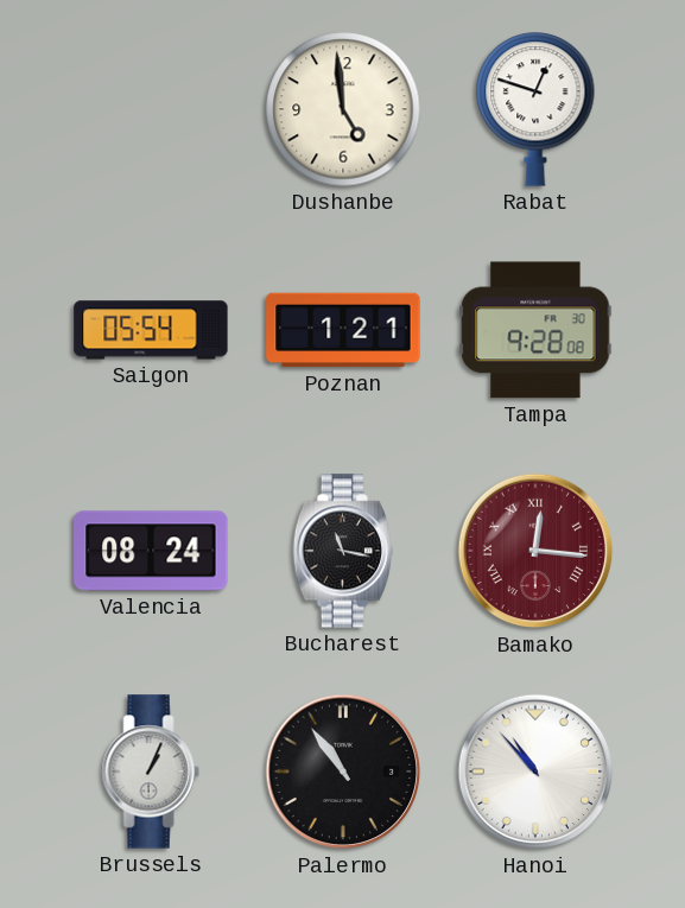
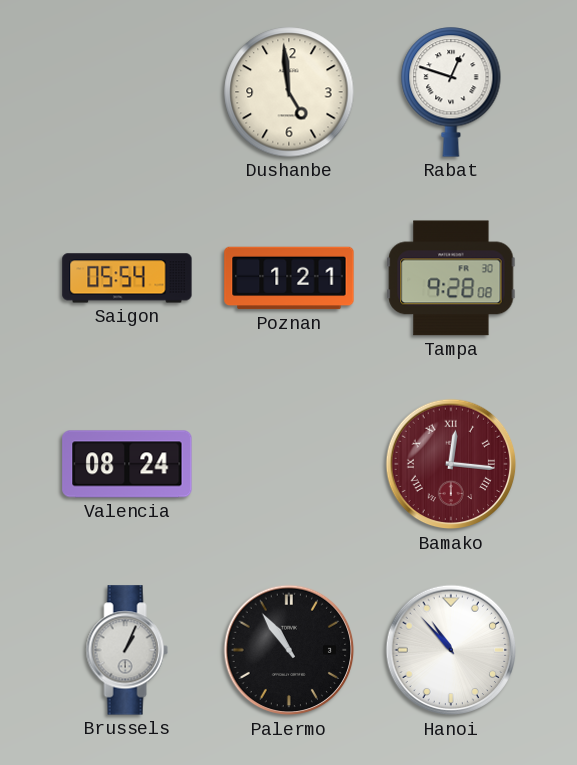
Bucharest: 11:17 -> none
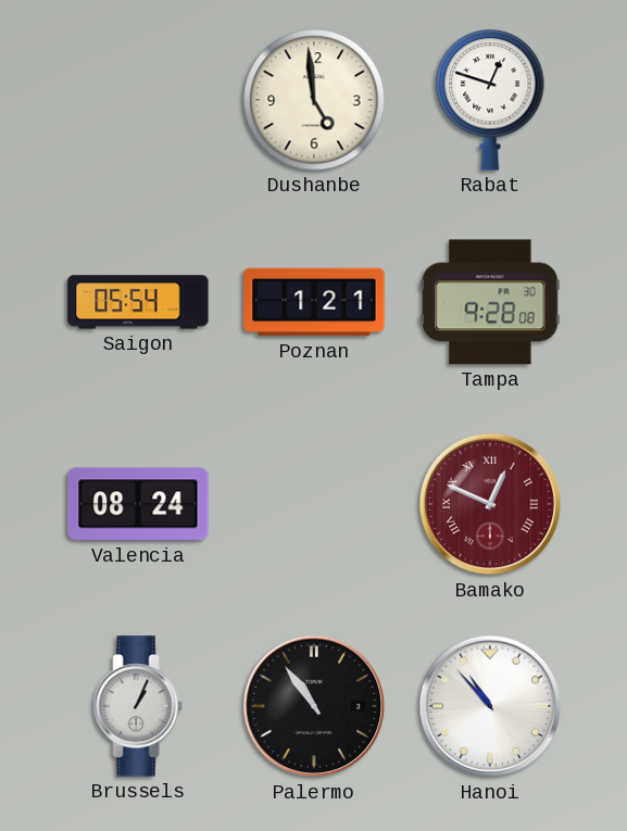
Bamako: 12:16 -> 12:49
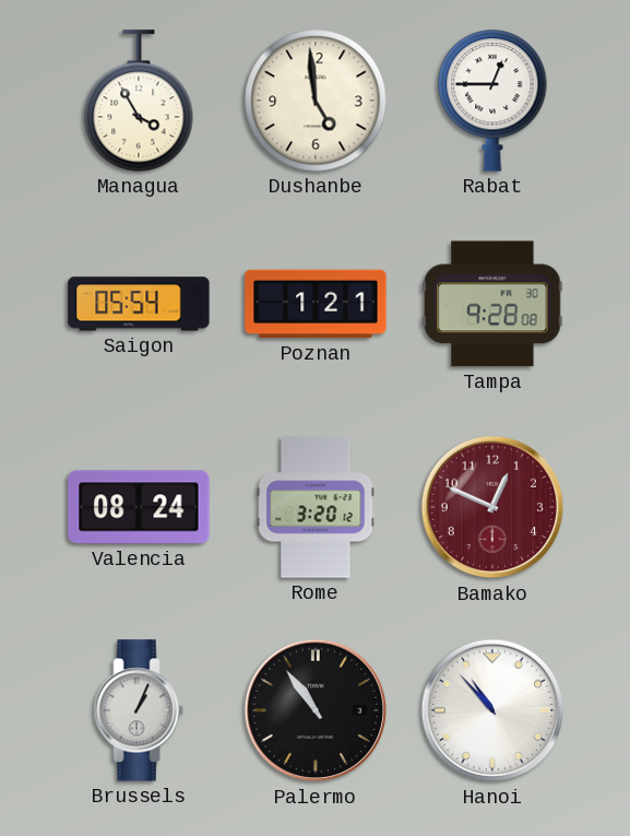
Managua: none -> 3:55
Rabat: 12:48 -> 12:45
Rome: none -> 3:20
Bamako numerals: Roman -> Arabic
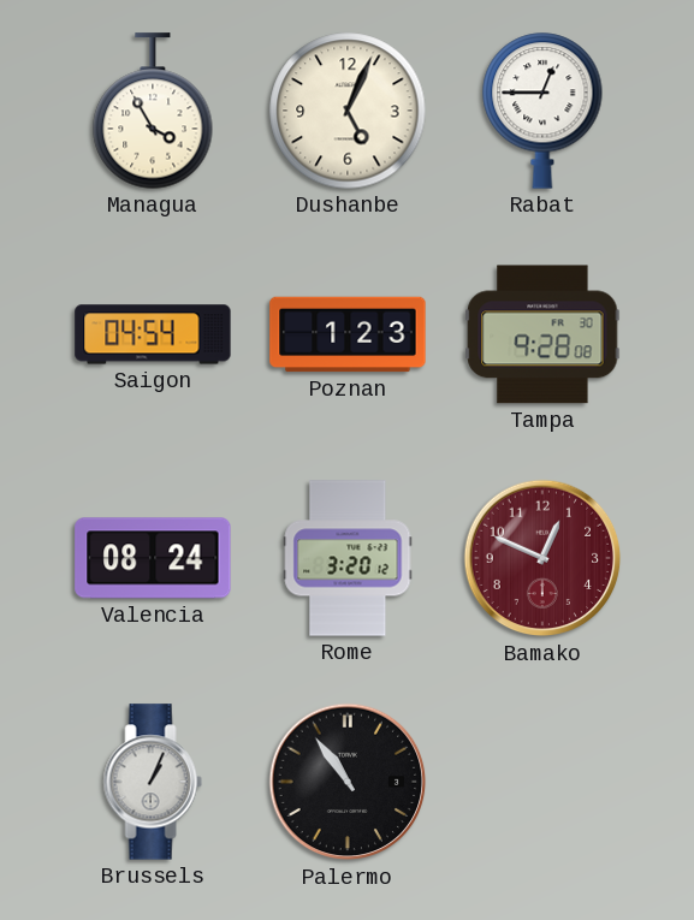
Dushanbe: 4:59 -> 5:04
Saigon: 05:54 -> 04:54
Poznan: 1:21 -> 1:23
Hanoi: 10:53 -> none
